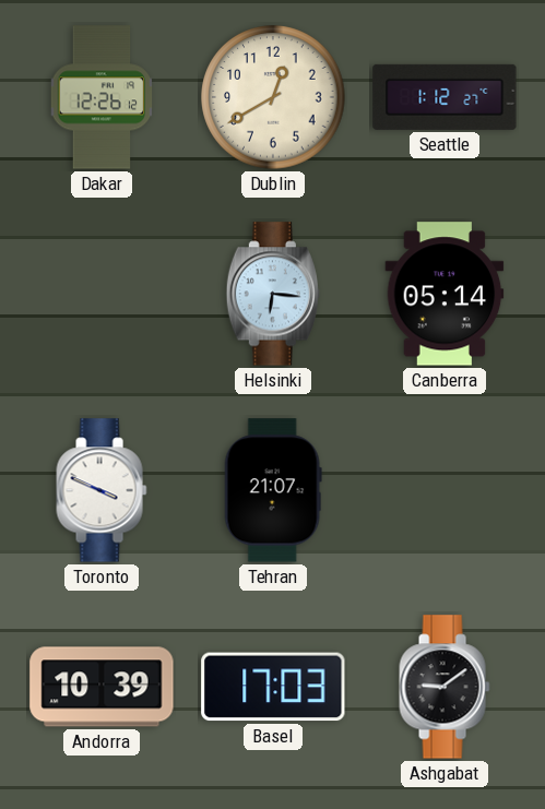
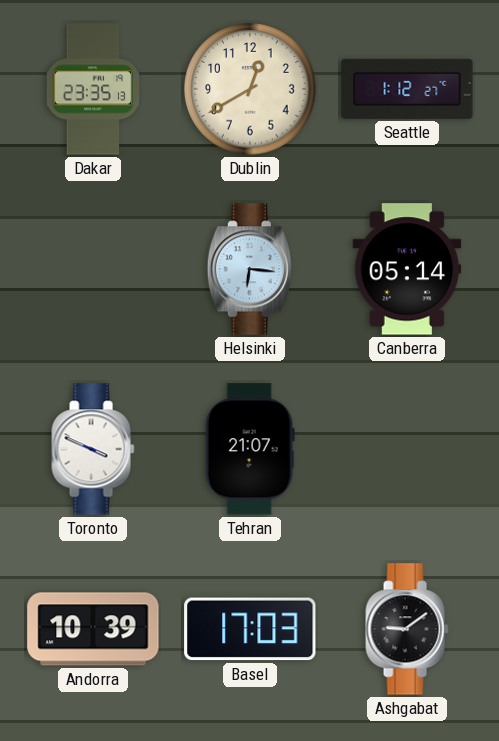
Dakar: 12:26 -> 23:35
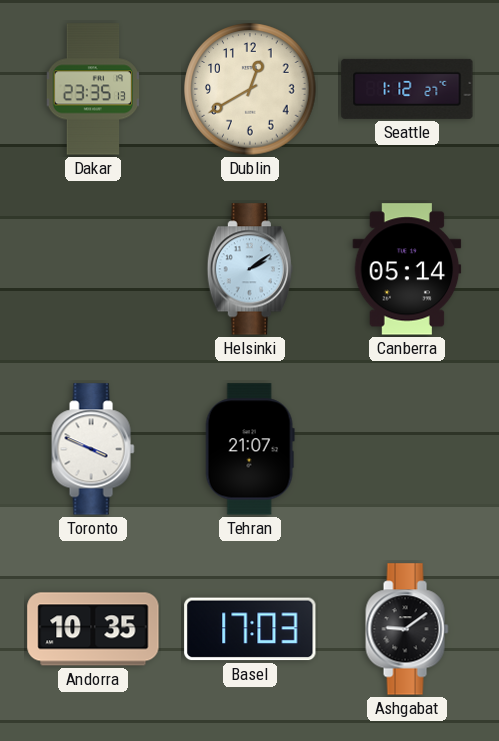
Helsinki: 6:16 -> 2:09
Andorra: 10:39 -> 10:35
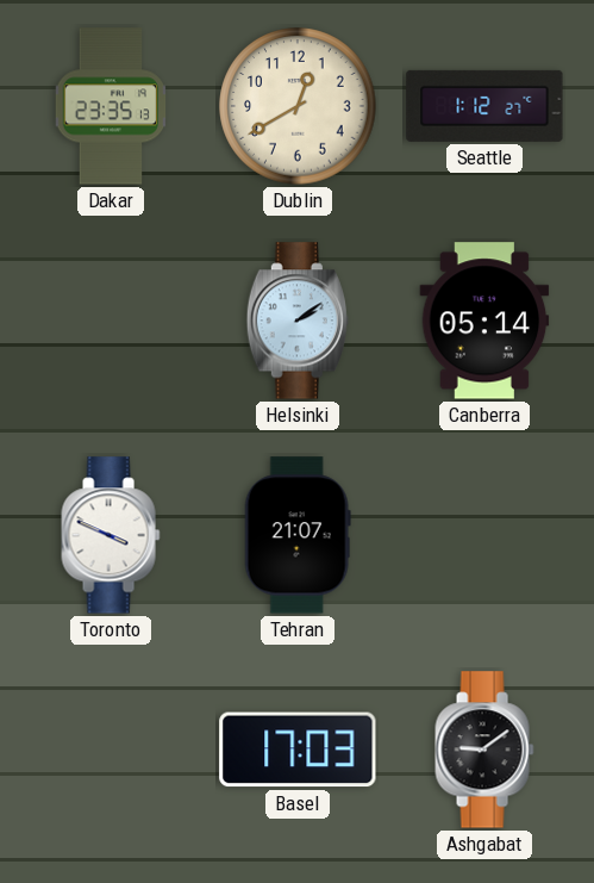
Andorra: 10:35 -> none
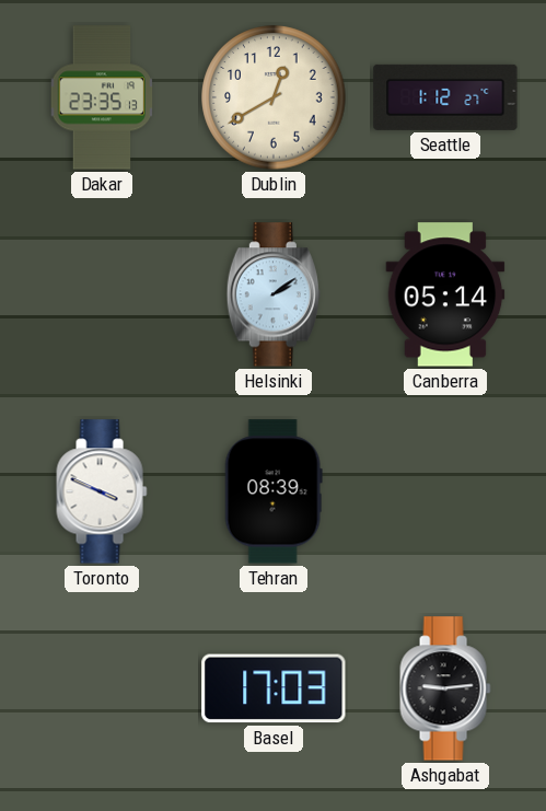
Tehran: 21:07 -> 08:39
Ashgabat: 9:09 -> 9:14
